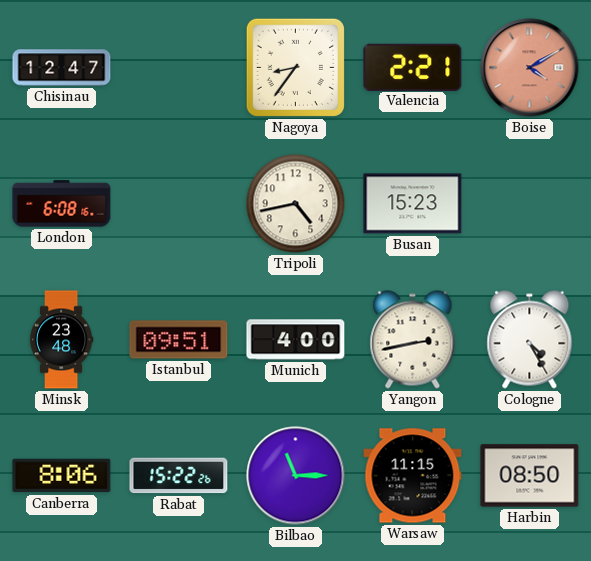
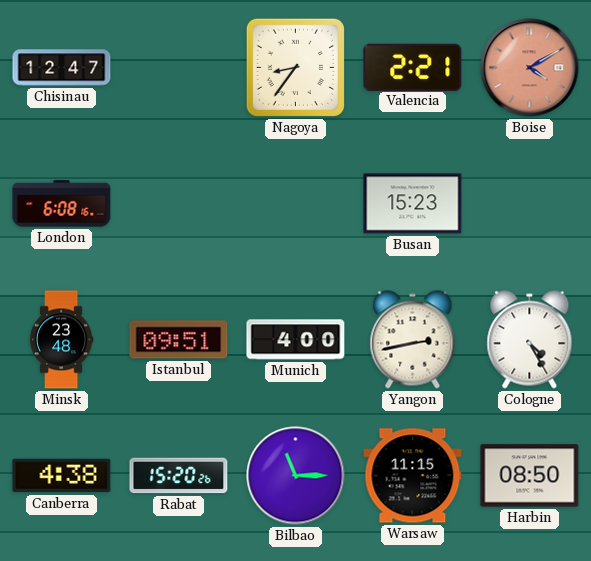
Tripoli: 4:43 -> none
Canberra: 8:06 -> 4:38
Rabat: 15:22 -> 15:20
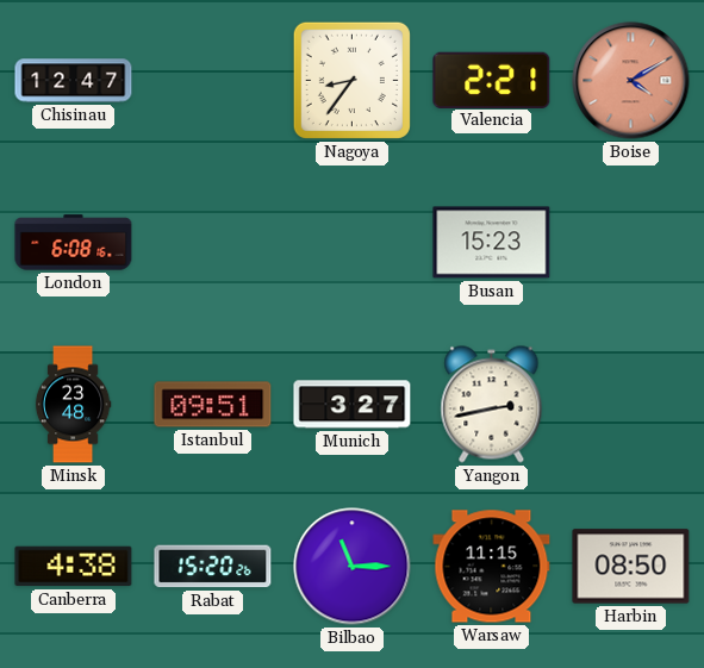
Munich: 4:00 -> 3:27
Cologne: 4:25 -> none
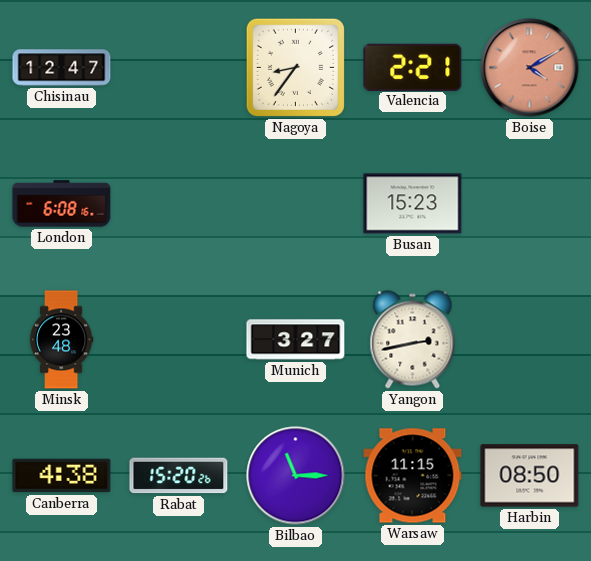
Istanbul: 09:51 -> none
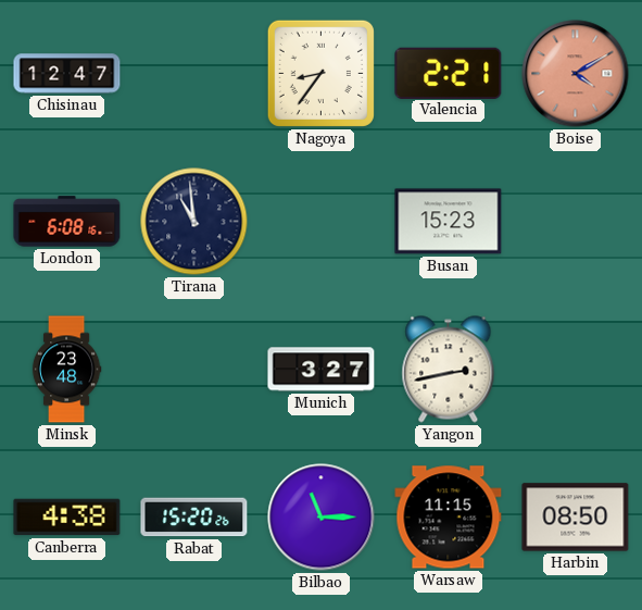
Tirana: none -> 10:59
